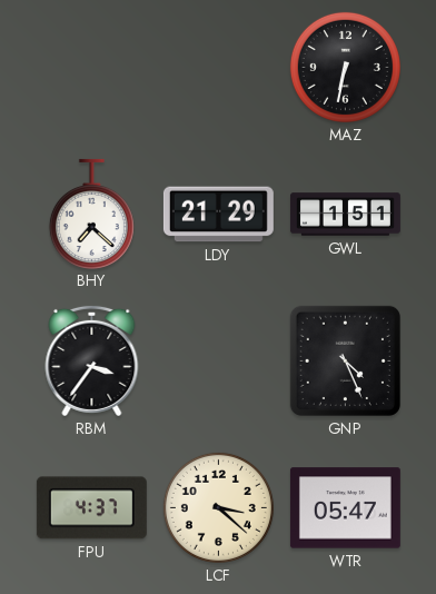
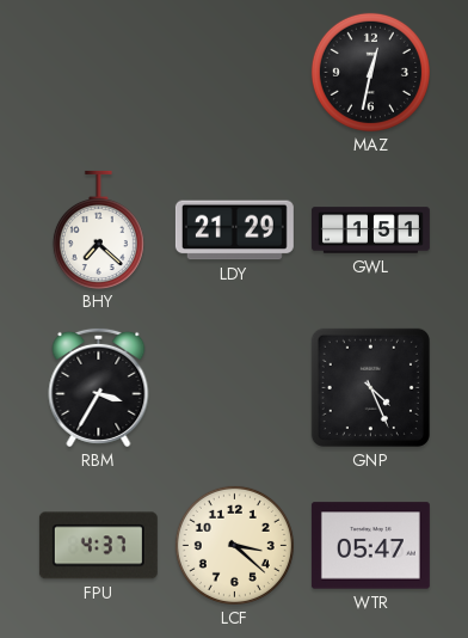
MAZ: 6:32 -> 12:32
RBM: 3:36 -> 3:35
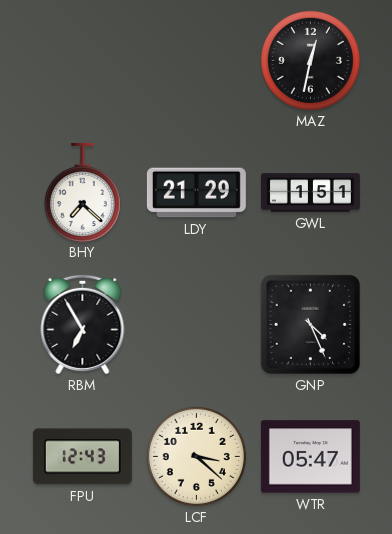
RBM: 3:35 -> 6:55
FPU: 4:37 -> 12:43
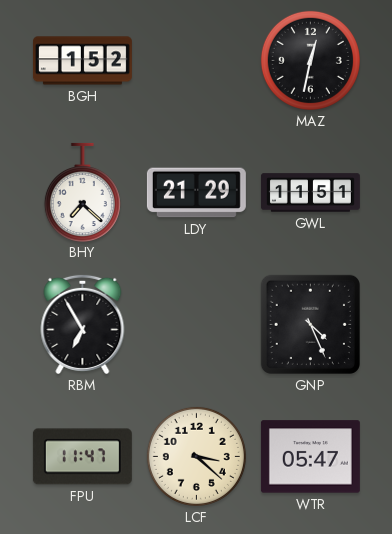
BGH: none -> 1:52
GWL: 1:51 -> 11:51
FPU: 12:43 -> 11:47
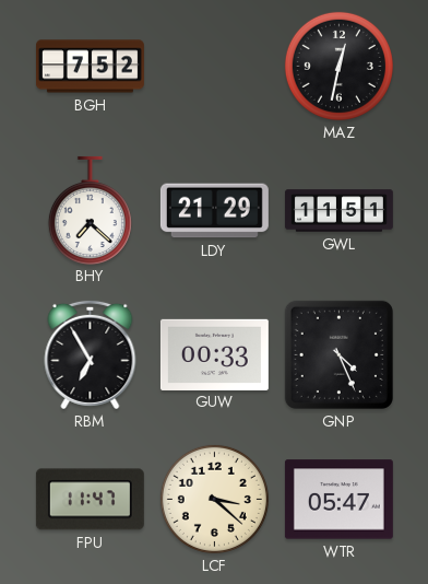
BGH: 1:52 -> 7:52
GUW: none -> 00:33
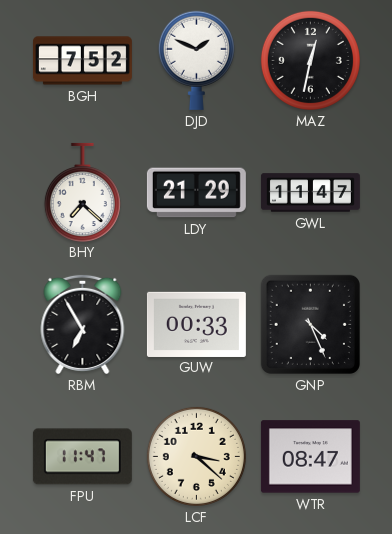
DJD: none -> 1:49
GWL: 11:51 -> 11:47
WTR: 05:47 -> 08:47
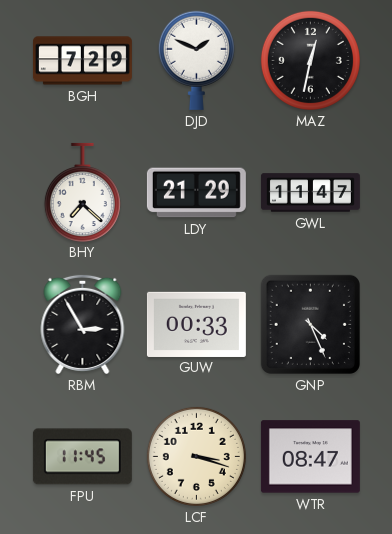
BGH: 7:52 -> 7:29
RBM: 6:55 -> 2:55
FPU: 11:47 -> 11:45
LCF: 3:22 -> 3:18
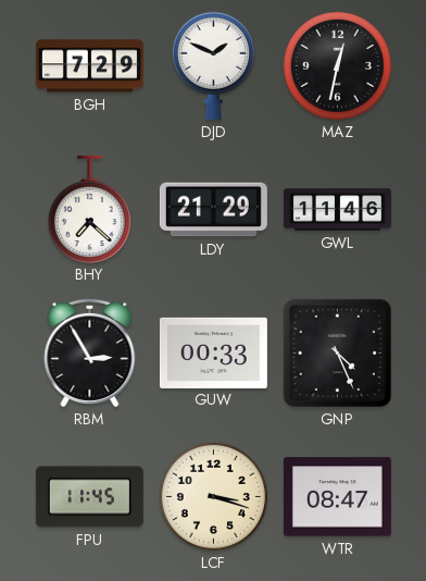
GWL: 11:47 -> 11:46
